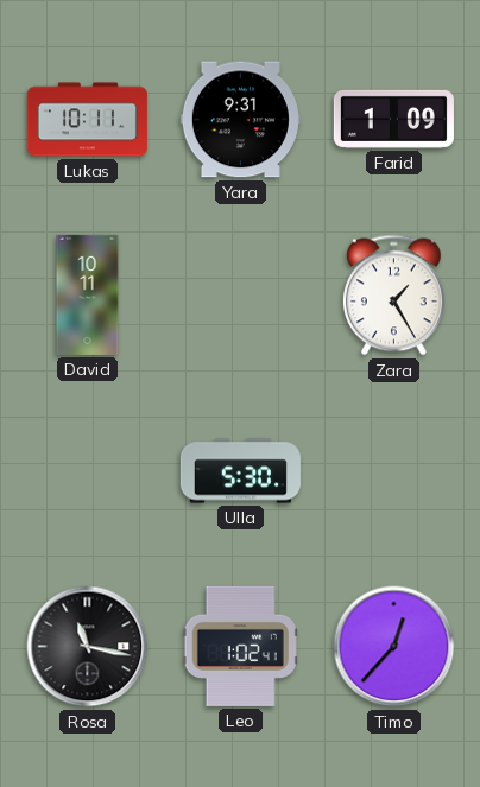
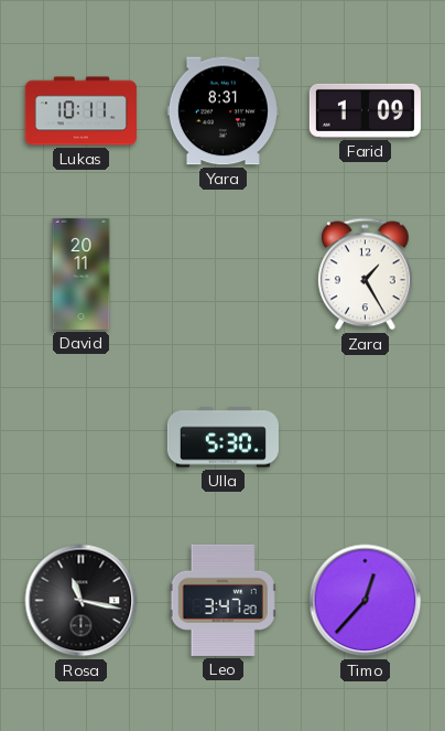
Yara: 9:31 -> 8:31
David: 10:11 -> 20:11
Leo: 1:02 -> 3:47
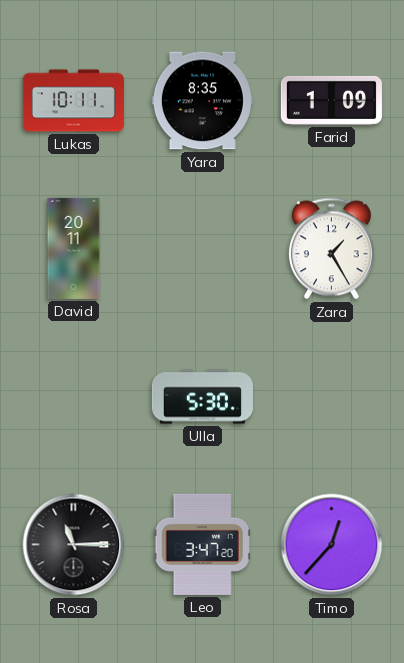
Yara: 8:31 -> 8:35
Rosa: 11:17 -> 11:15
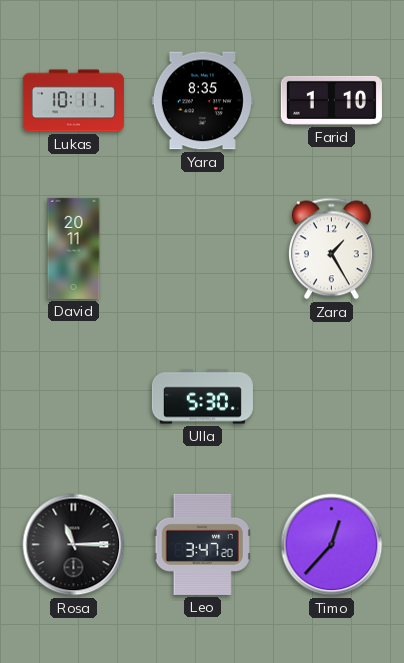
Farid: 1:09 -> 1:10
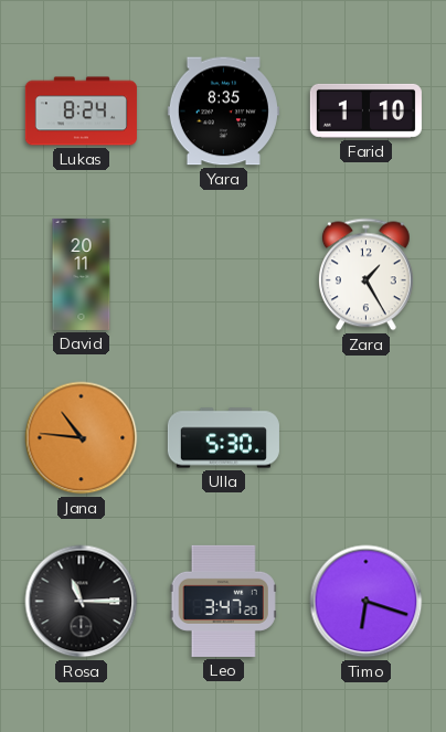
Lukas: 10:11 -> 8:24
Jana: none -> 10:46
Timo: 12:37 -> 6:18
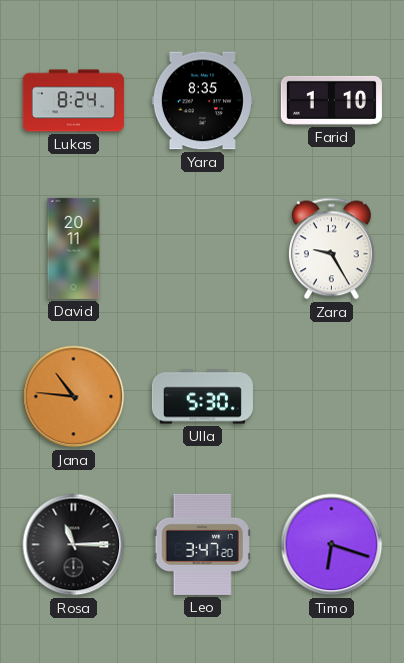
Zara: 1:25 -> 9:25
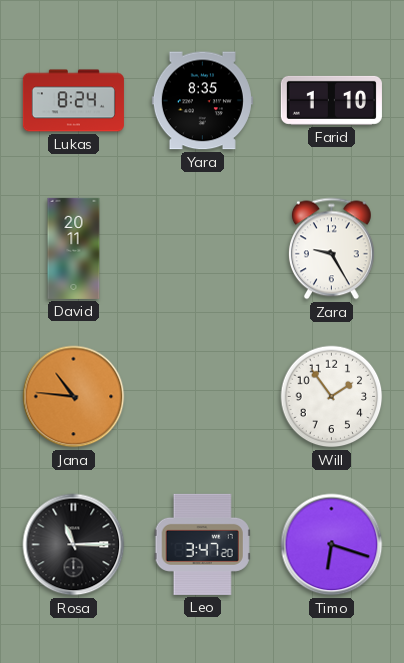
Ulla: 5:30 -> none
Will: none -> 1:54
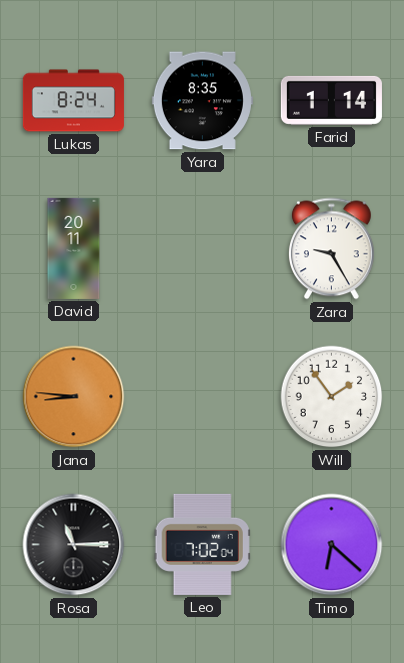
Farid: 1:10 -> 1:14
Jana: 10:46 -> 8:46
Leo: 3:47 -> 7:02
Timo: 6:18 -> 6:22
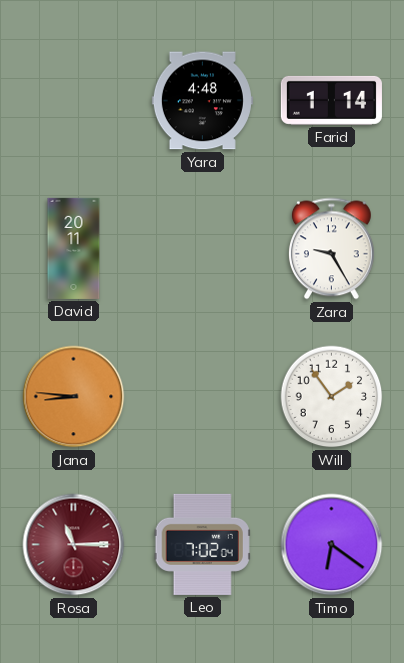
Lukas: 8:24 -> none
Yara: 8:35 -> 4:48
Rosa dial: black -> burgundy
Timo: 6:22 -> 6:21
